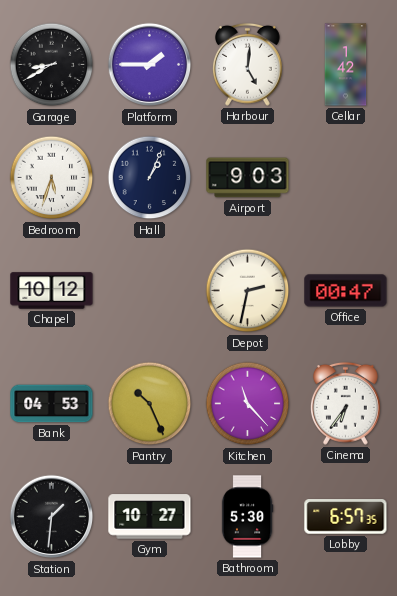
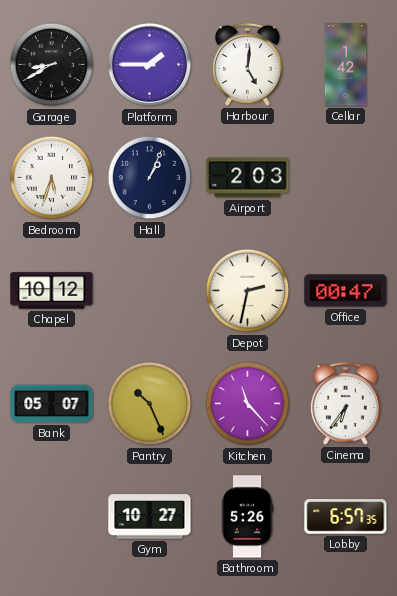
Airport: 9:03 -> 2:03
Bank: 04:53 -> 05:07
Station: 1:31 -> none
Bathroom: 5:30 -> 5:26
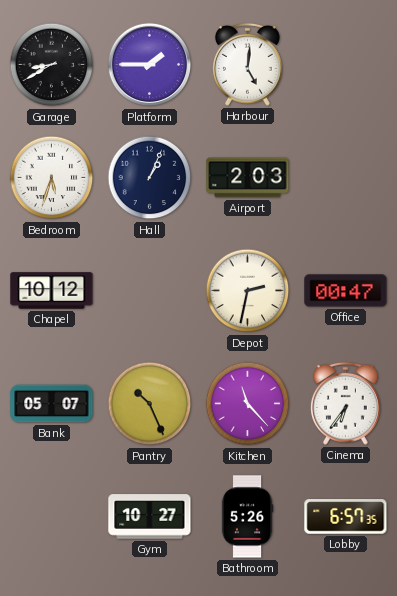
Cellar: 1:42 -> none
